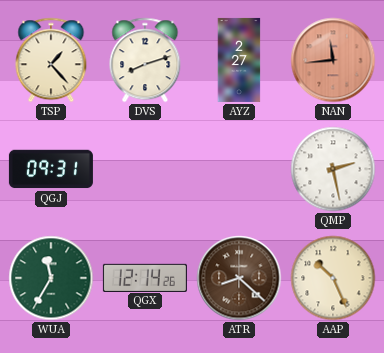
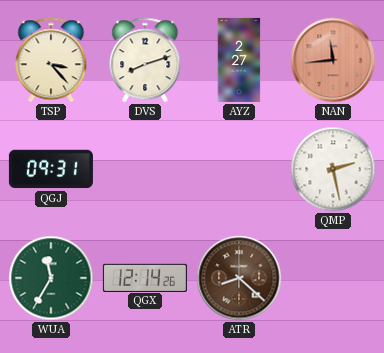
TSP: 1:23 -> 3:23
AAP: 10:26 -> none
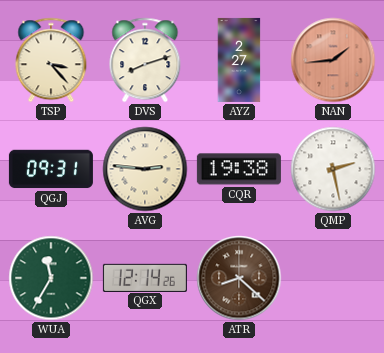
NAN: 11:44 -> 1:44
AVG: none -> 2:46
CQR: none -> 19:38
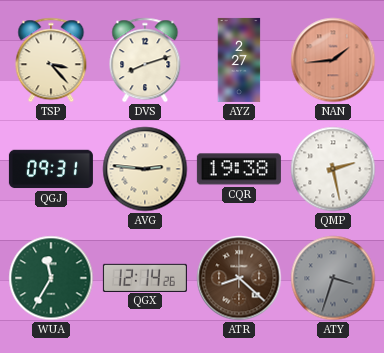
ATY: none -> 3:33
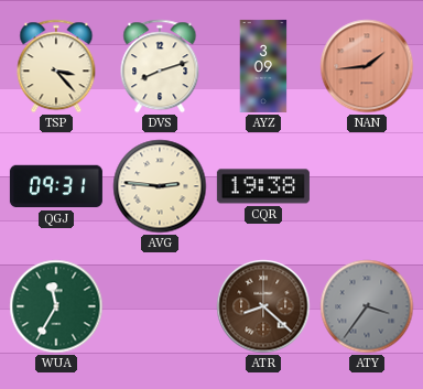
AYZ: 2:27 -> 3:09
QMP: 2:28 -> none
QGX: 12:14 -> none
ATY: 3:33 -> 3:36
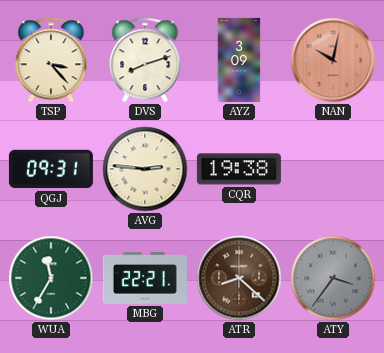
NAN: 1:44 -> 10:02
MBG: none -> 22:21
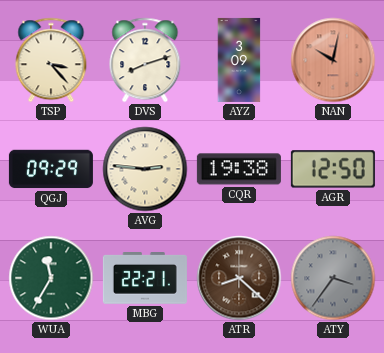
QGJ: 09:31 -> 09:29
AGR: none -> 12:50
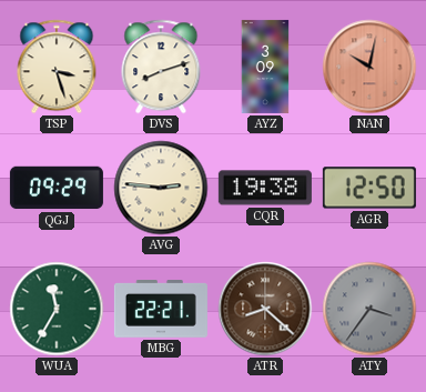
TSP: 3:23 -> 3:27
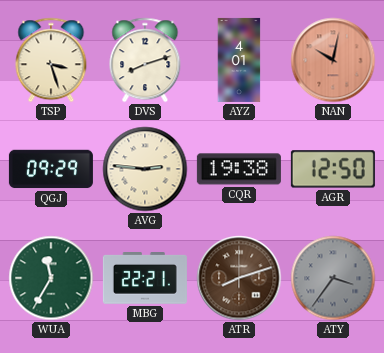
AYZ: 3:09 -> 4:01
ATR: 8:22 -> 8:12
